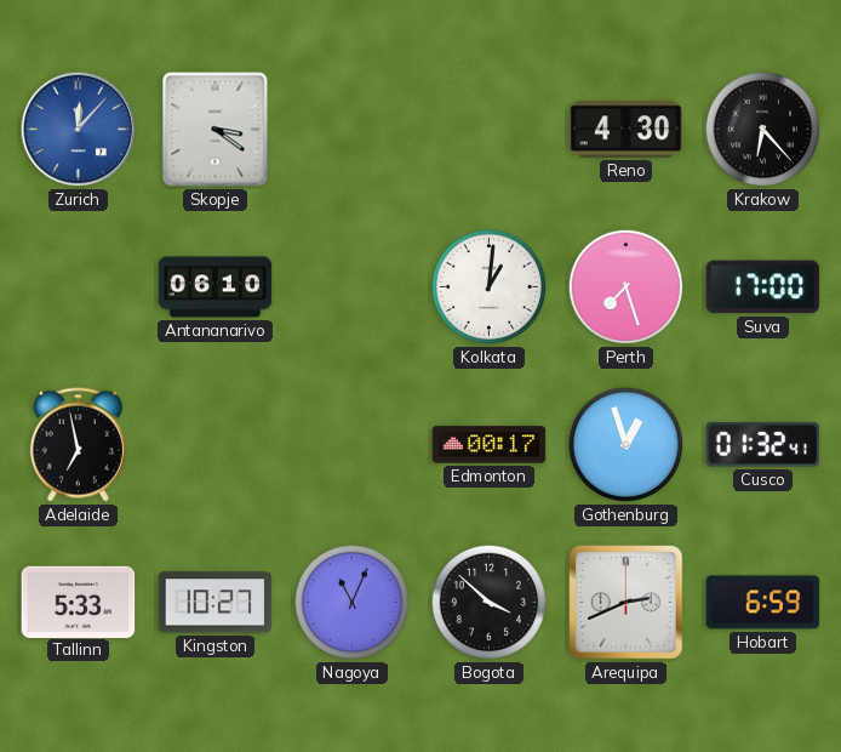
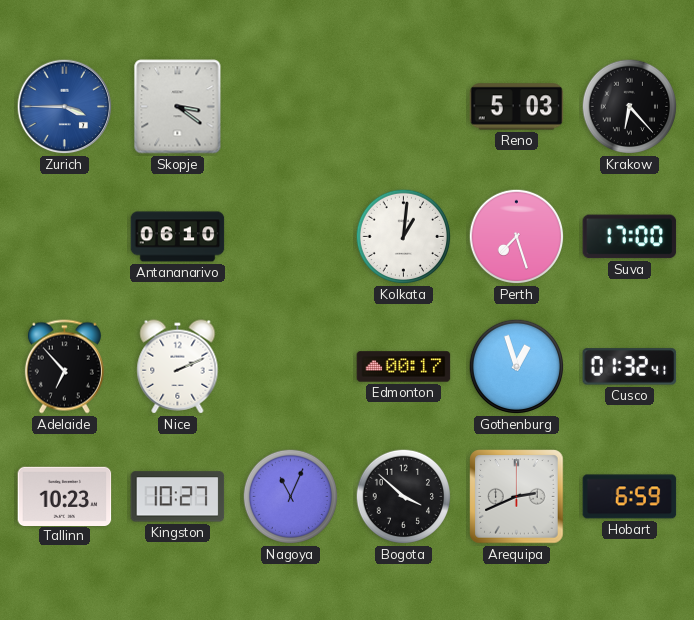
Zurich: 12:07 -> 3:45
Reno: 4:30 -> 5:03
Adelaide: 6:58 -> 6:53
Nice: none -> 2:11
Tallinn: 5:33 -> 10:23
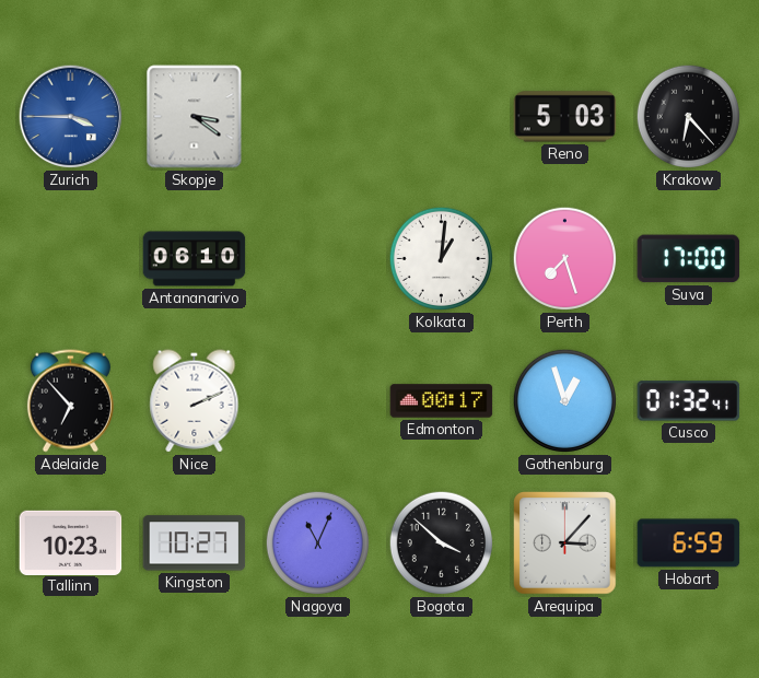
Arequipa: 2:41 -> 3:07
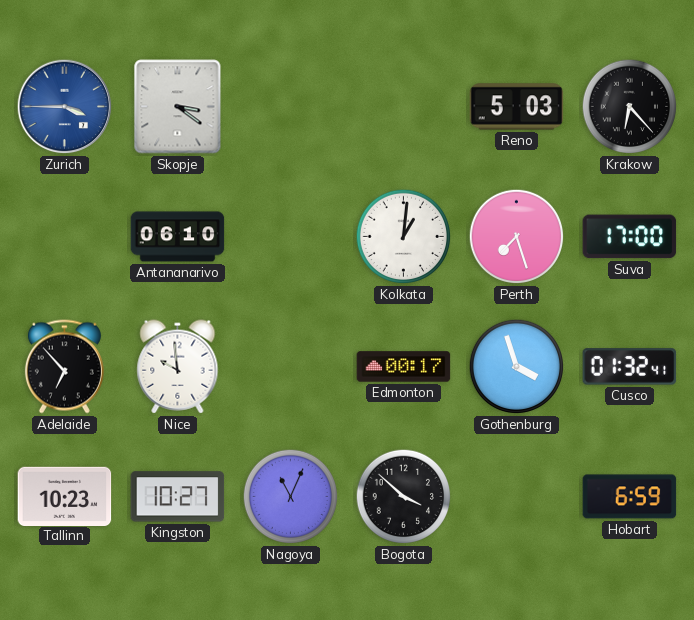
Nice: 2:11 -> 9:59
Gothenburg: 12:57 -> 3:57
Arequipa: 3:07 -> none
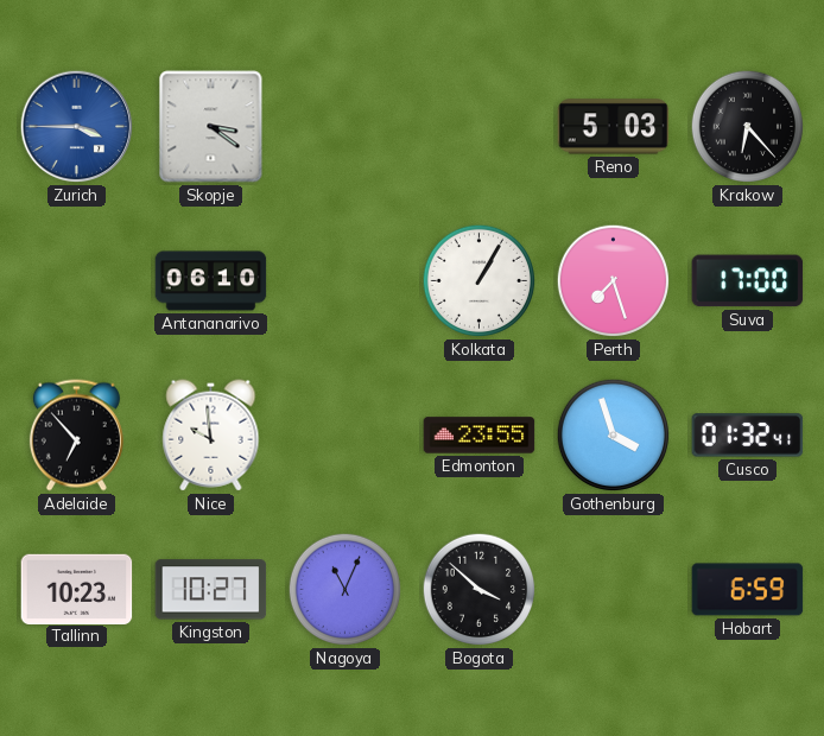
Kolkata: 1:01 -> 1:05
Edmonton: 00:17 -> 23:55
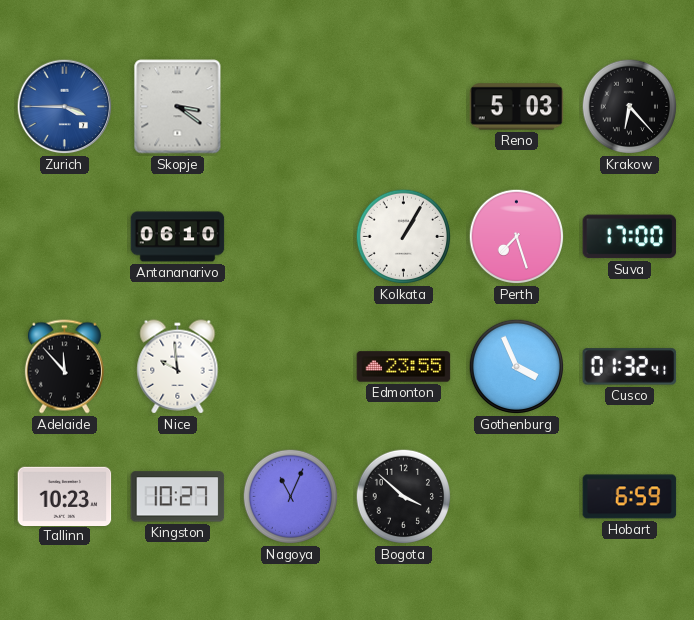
Adelaide: 6:53 -> 11:53
Gothenburg: 3:57 -> 3:56
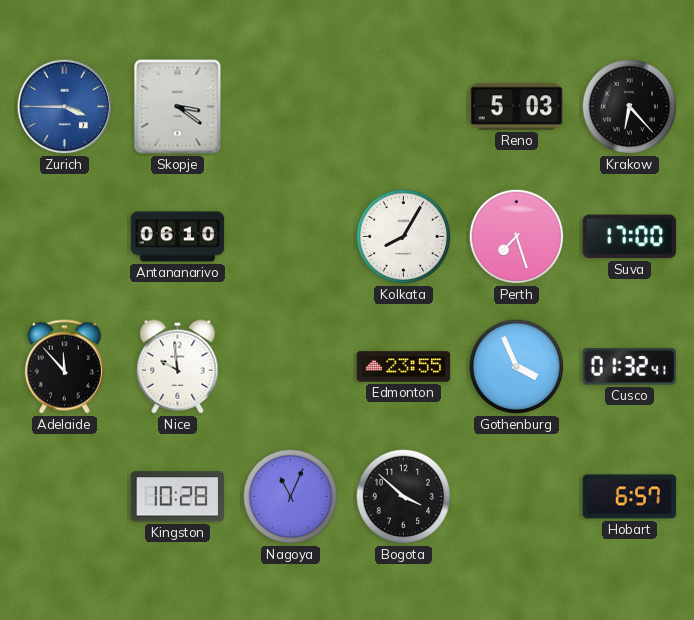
Kolkata: 1:05 -> 8:05
Tallinn: 10:23 -> none
Kingston: 10:27 -> 10:28
Hobart: 6:59 -> 6:57
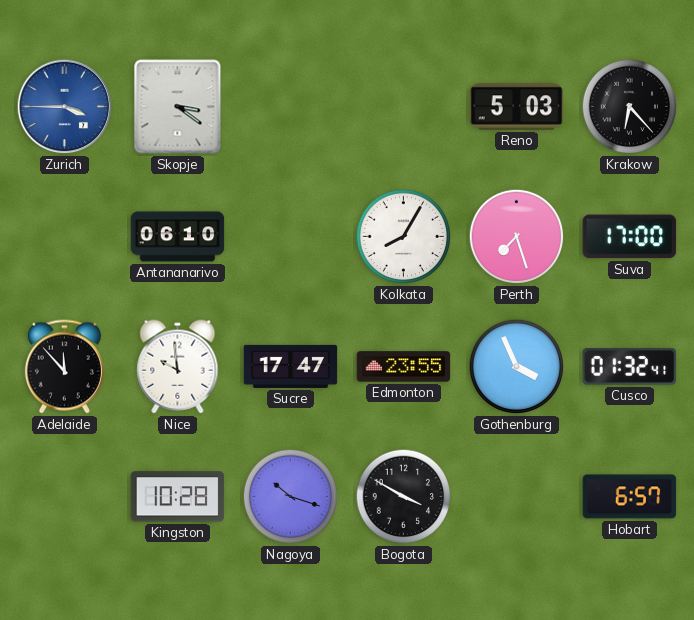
Sucre: none -> 17:47
Nagoya: 11:04 -> 10:18
Bogota: 3:52 -> 3:50
